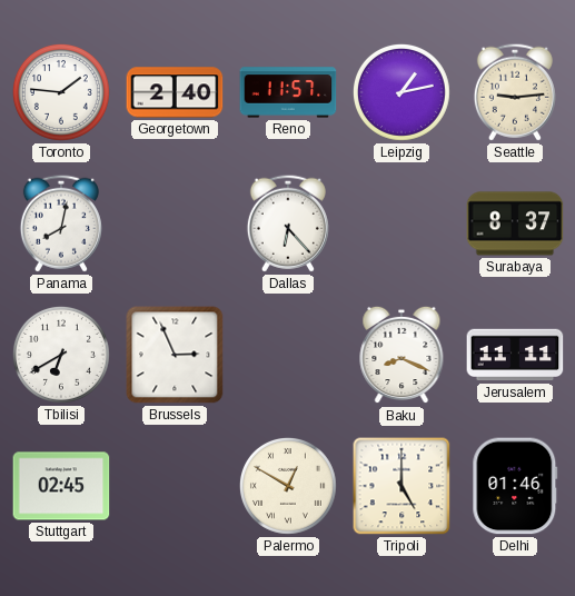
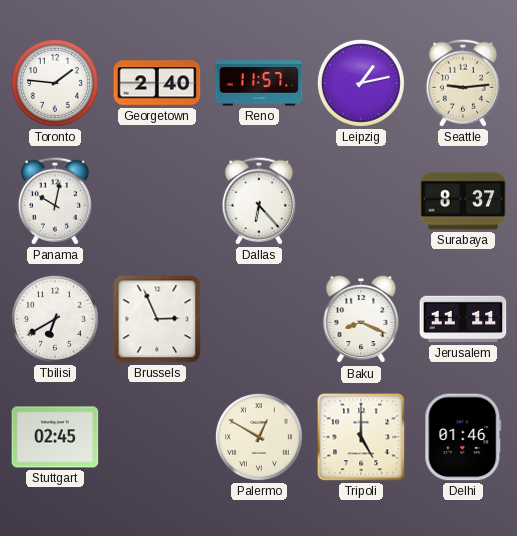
Panama: 8:02 -> 10:02
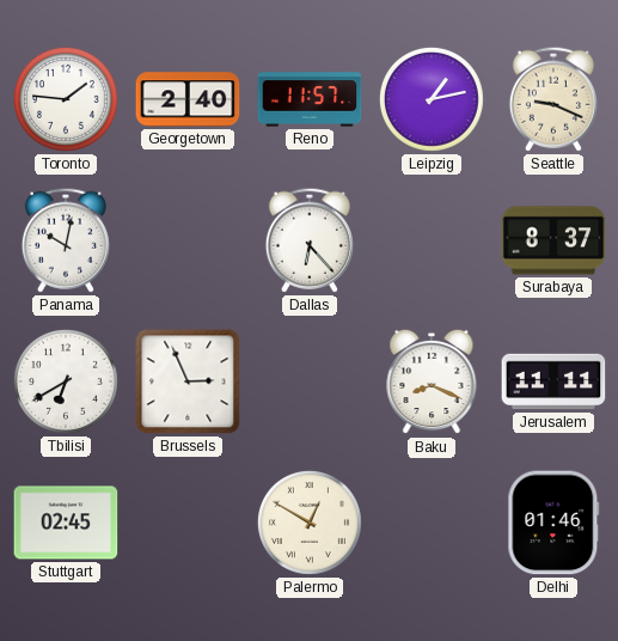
Seattle: 9:14 -> 9:19
Tripoli: 5:00 -> none
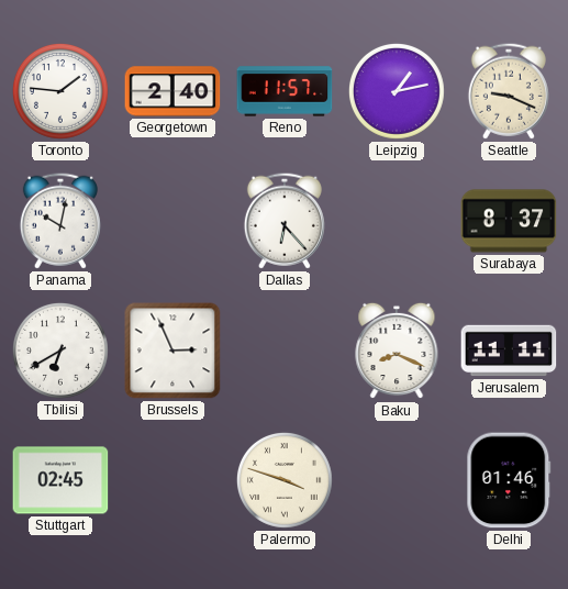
Palermo: 12:50 -> 3:48
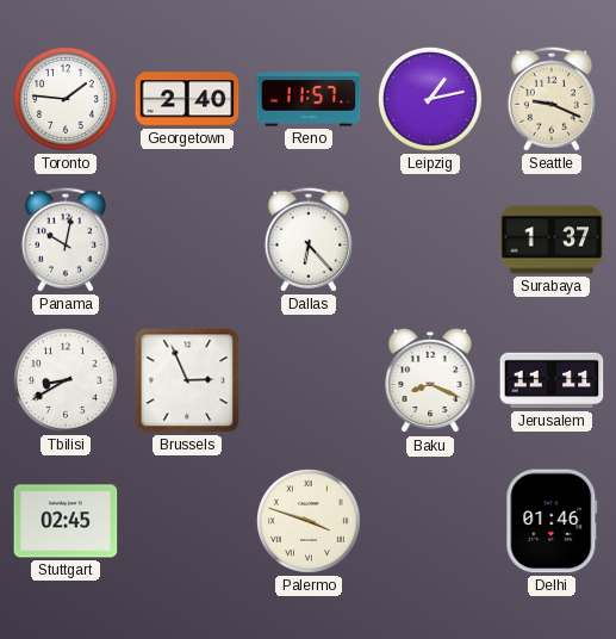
Surabaya: 8:37 -> 1:37
Tbilisi: 6:40 -> 8:40
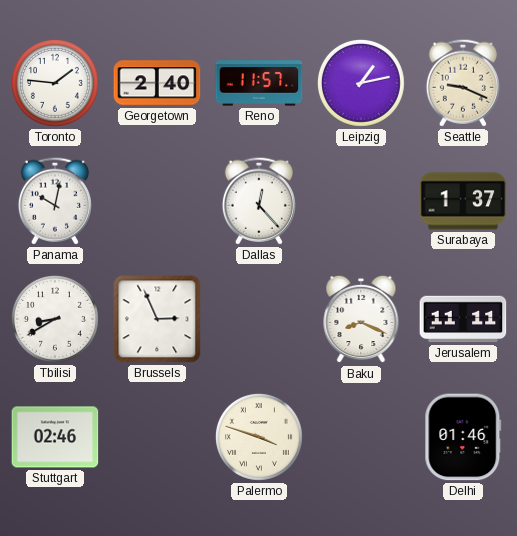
Dallas: 6:23 -> 12:23
Stuttgart: 02:45 -> 02:46
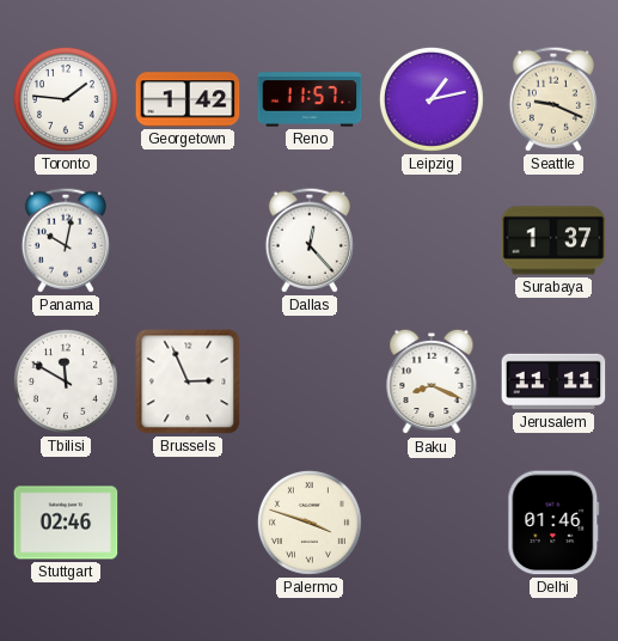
Georgetown: 2:40 -> 1:42
Tbilisi: 8:40 -> 11:50
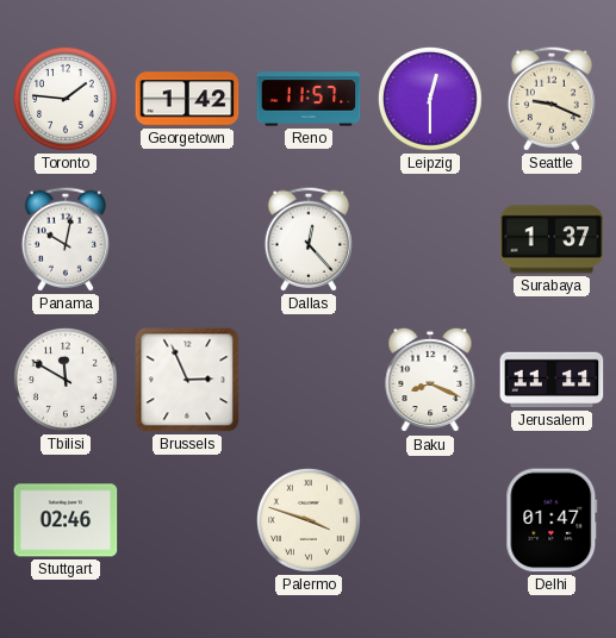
Leipzig: 1:13 -> 12:30
Delhi: 01:46 -> 01:47
